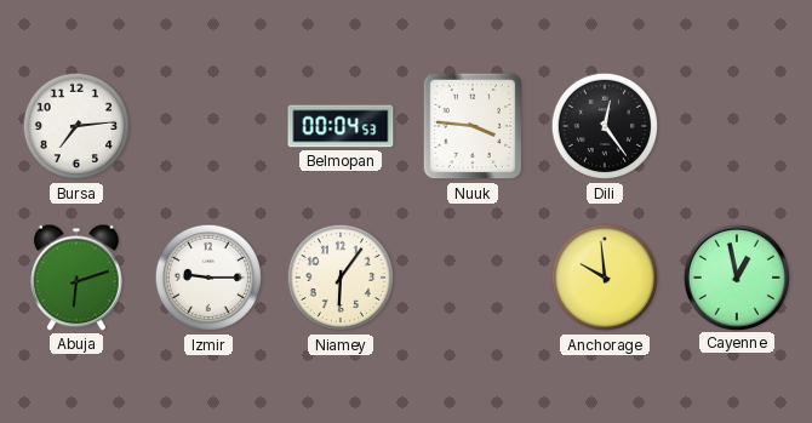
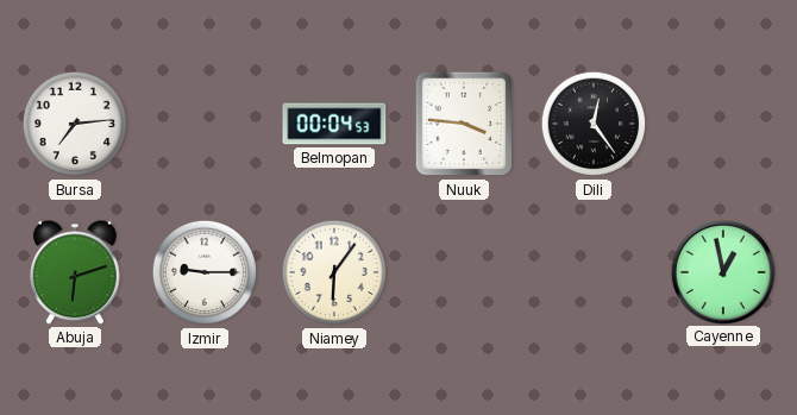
Anchorage: 9:59 -> none
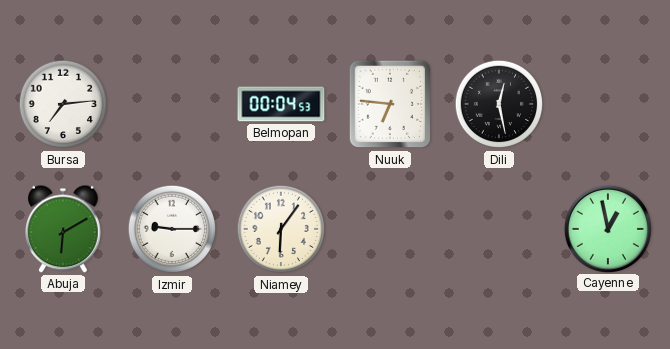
Nuuk: 3:46 -> 6:46
Dili: 12:24 -> 12:28
Abuja: 6:12 -> 6:10
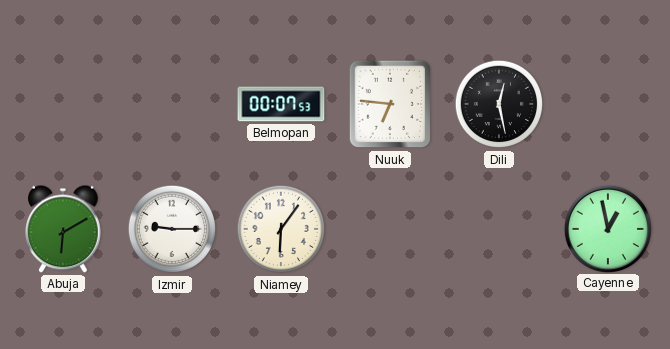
Bursa: 7:14 -> none
Belmopan: 00:04 -> 00:07
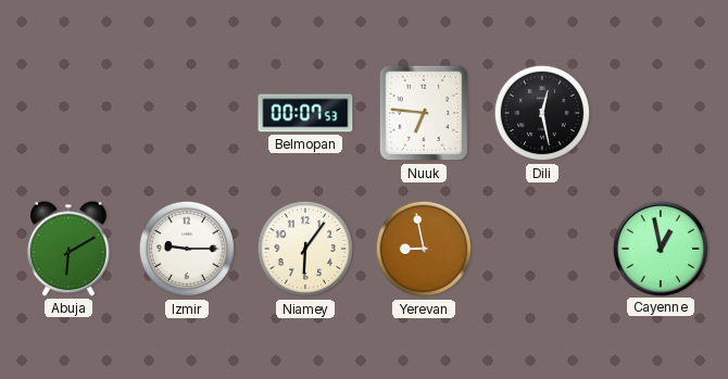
Yerevan: none -> 8:58
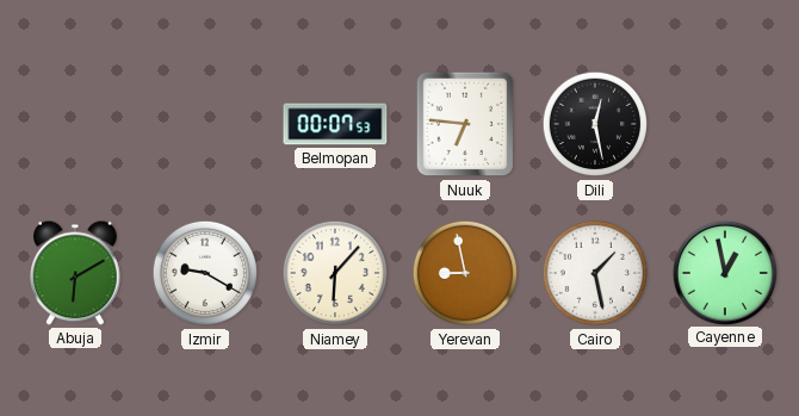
Izmir: 9:15 -> 9:20
Niamey: 6:06 -> 6:07
Cairo: none -> 1:28
